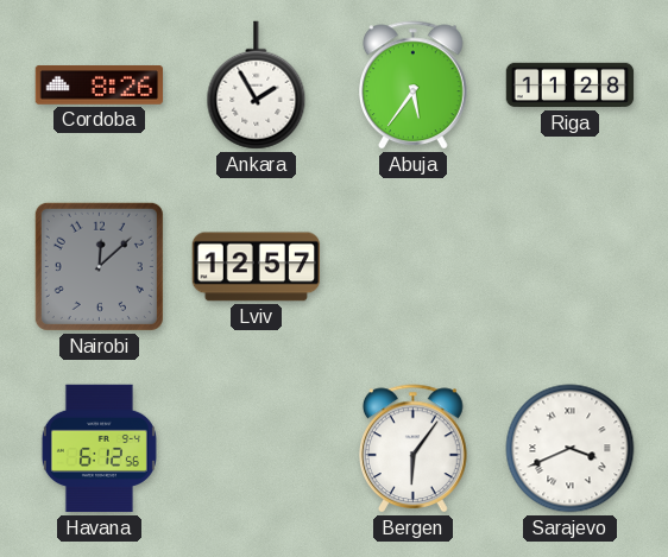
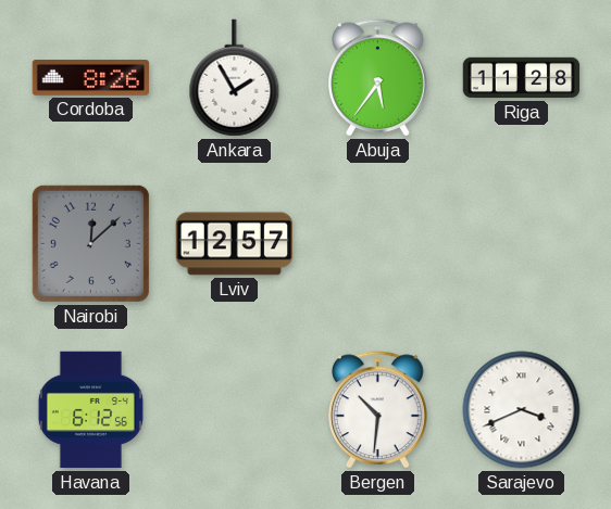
Bergen: 6:06 -> 10:31
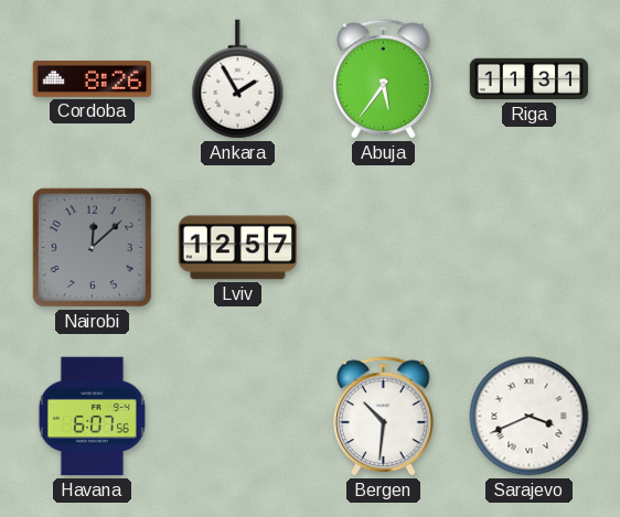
Riga: 11:28 -> 11:31
Havana: 6:12 -> 6:07
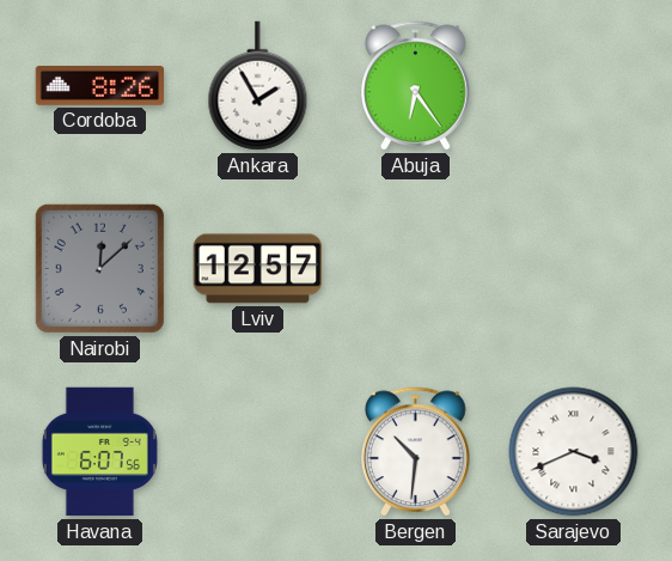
Abuja: 5:36 -> 6:24
Riga: 11:31 -> none
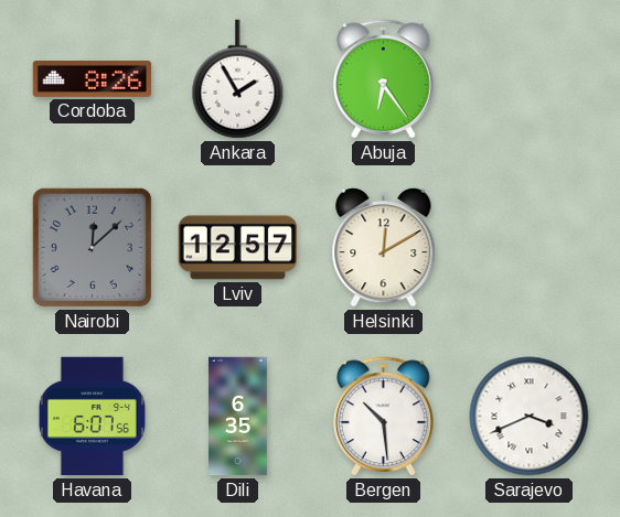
Helsinki: none -> 12:10
Dili: none -> 6:35
Bergen: 10:31 -> 10:29
